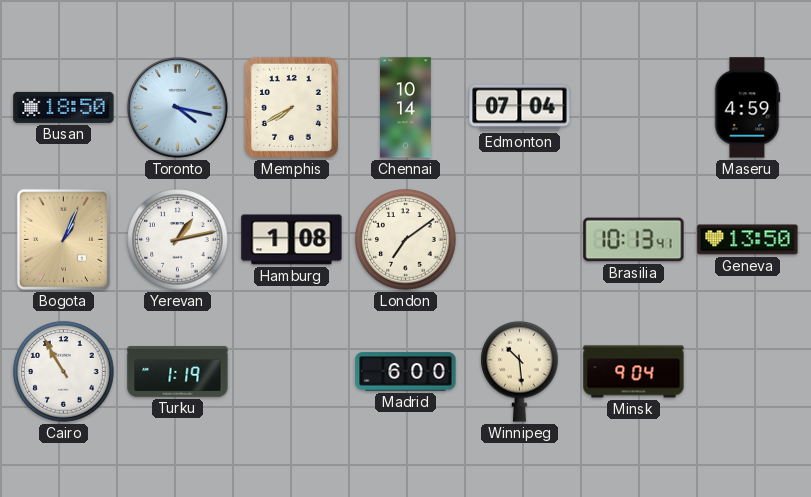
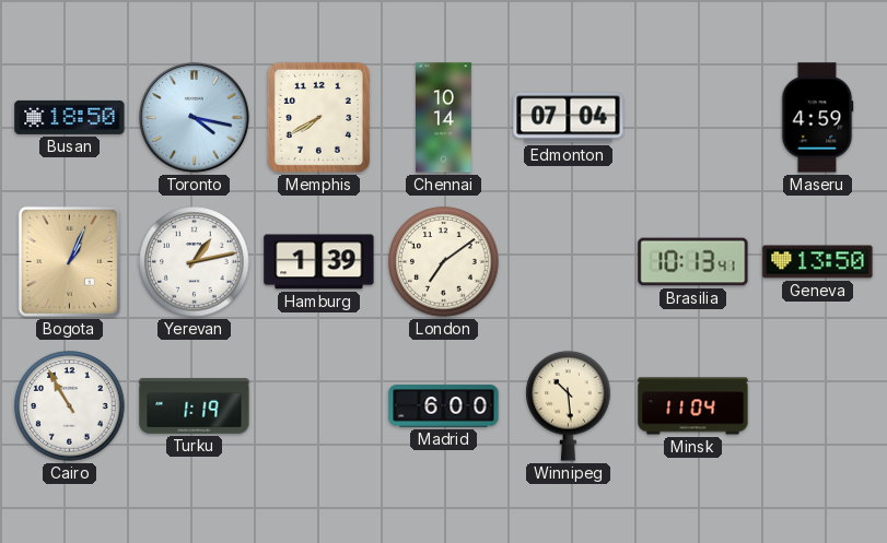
Hamburg: 1:08 -> 1:39
Minsk: 9:04 -> 11:04
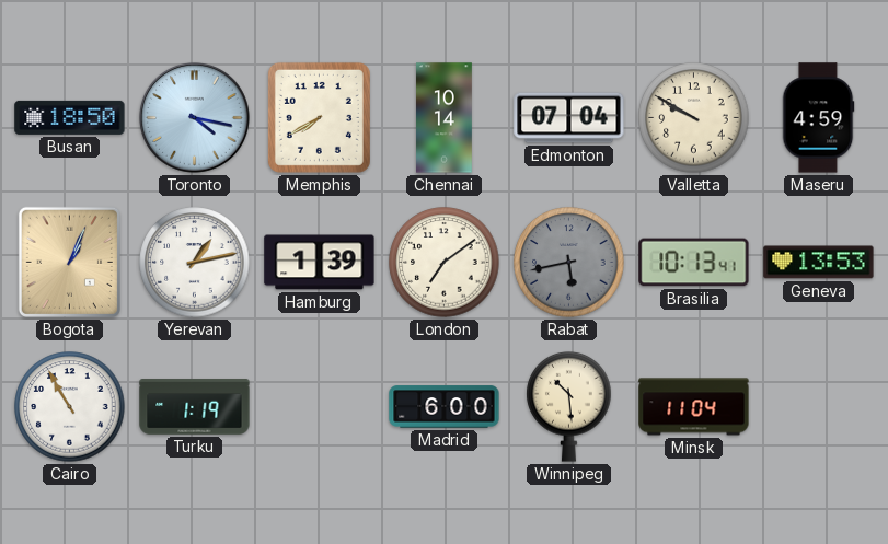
Valletta: none -> 9:50
Rabat: none -> 5:43
Geneva: 13:50 -> 13:53
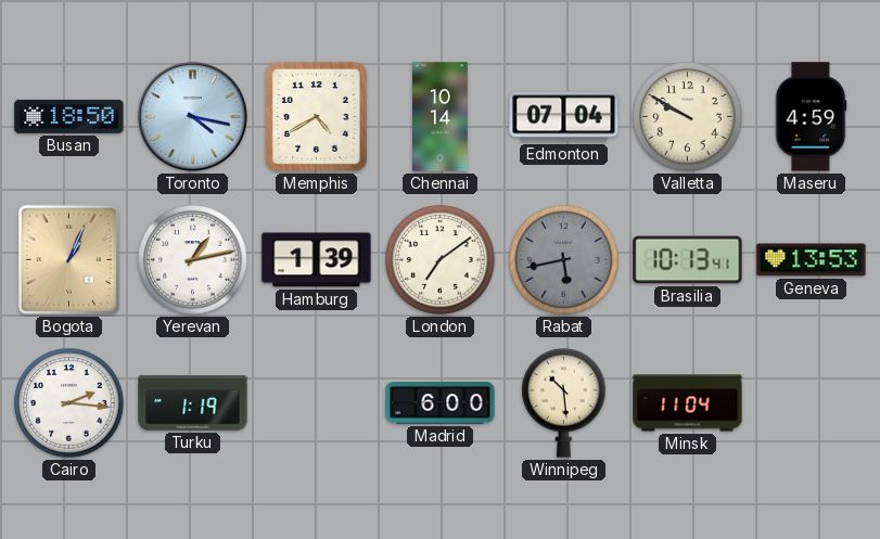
Memphis: 7:40 -> 4:40
Cairo: 10:55 -> 2:16
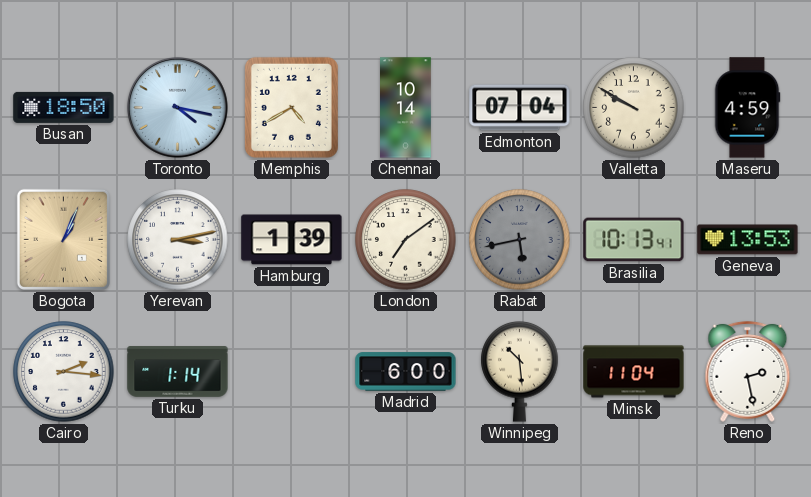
Yerevan: 1:13 -> 3:13
Turku: 1:19 -> 1:14
Reno: none -> 2:28
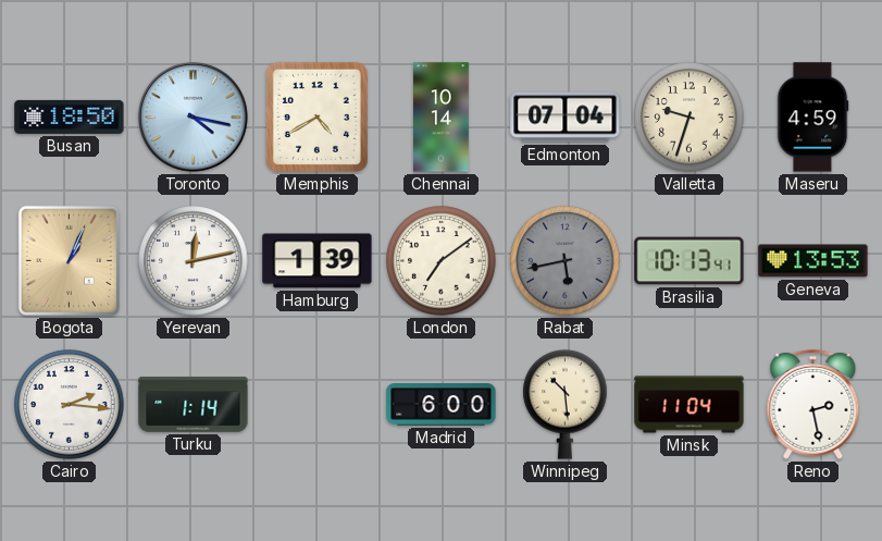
Valletta: 9:50 -> 9:33
Yerevan: 3:13 -> 12:13
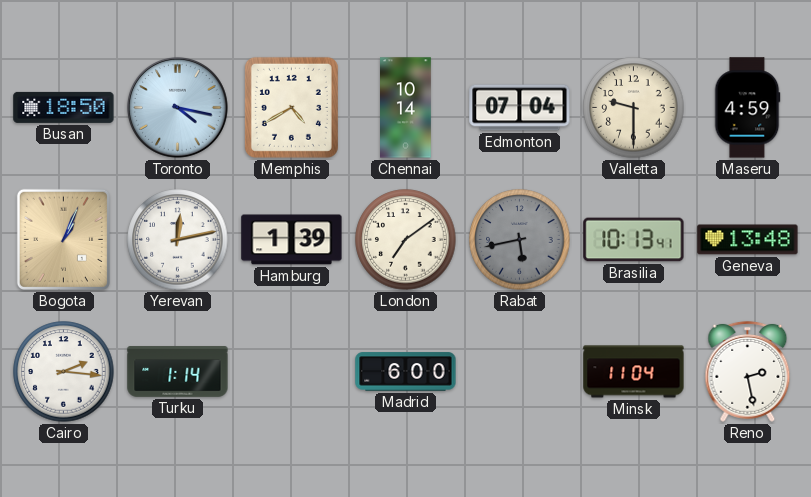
Valletta: 9:33 -> 9:30
Geneva: 13:53 -> 13:48
Winnipeg: 10:29 -> none
